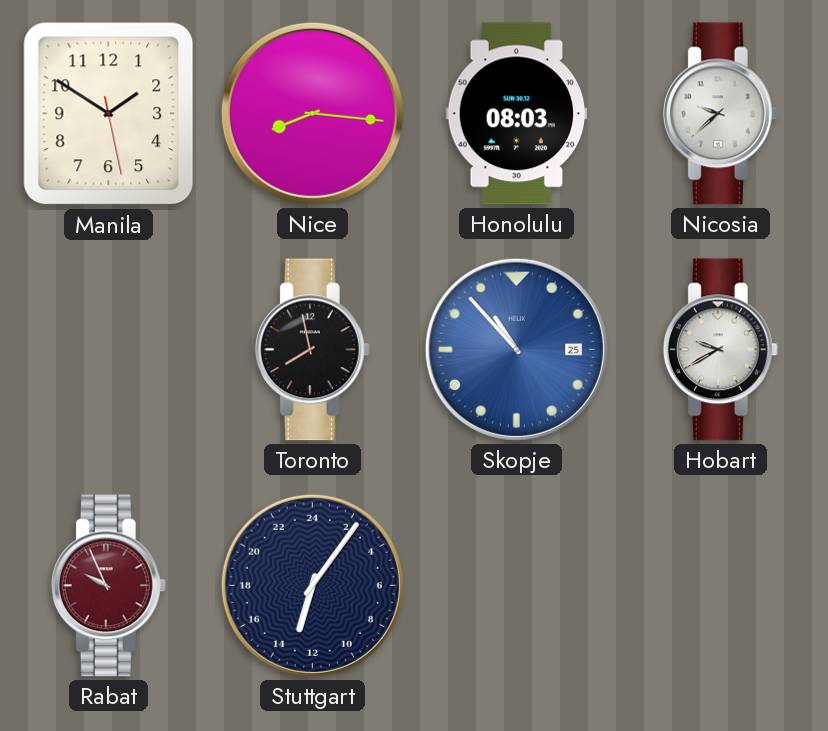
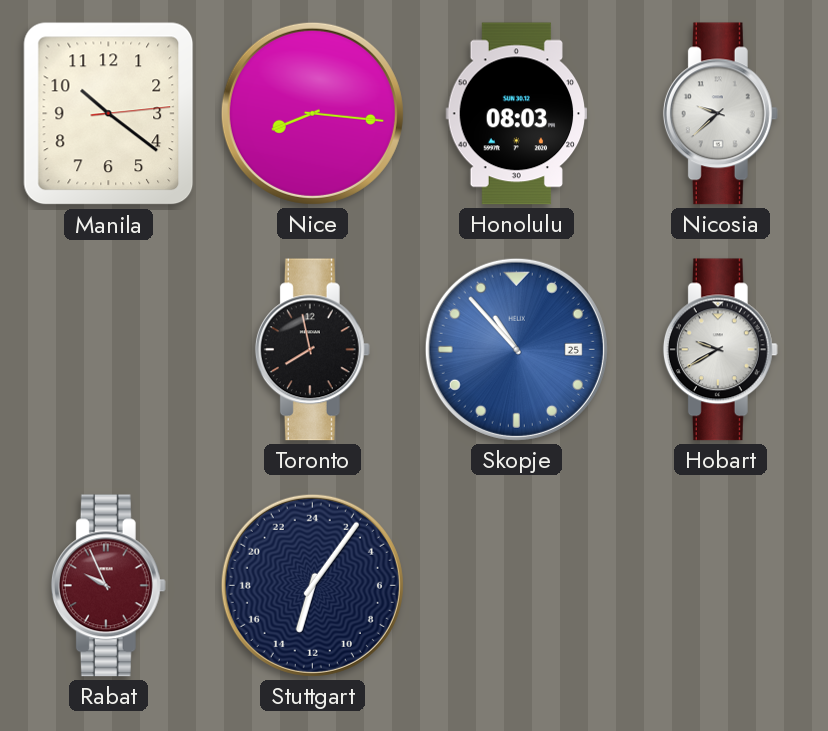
Manila: 1:50 -> 10:21
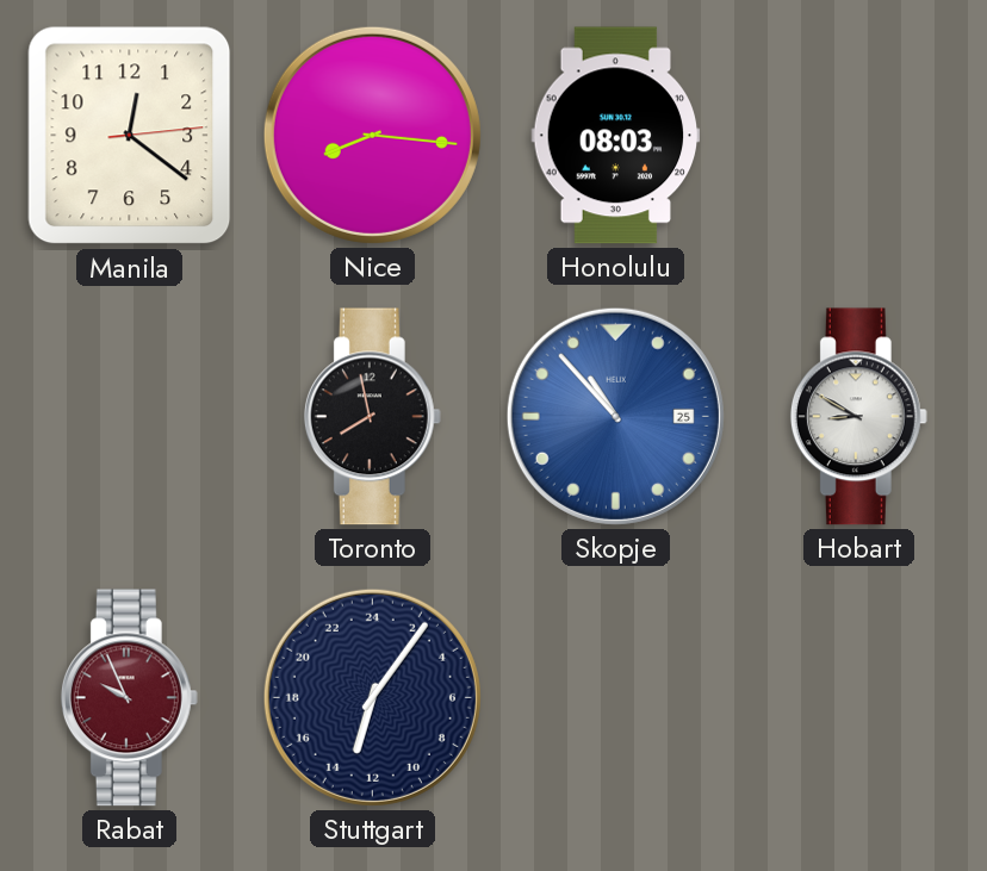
Manila: 10:21 -> 12:21
Nicosia: 9:38 -> none
Hobart: 9:40 -> 8:50
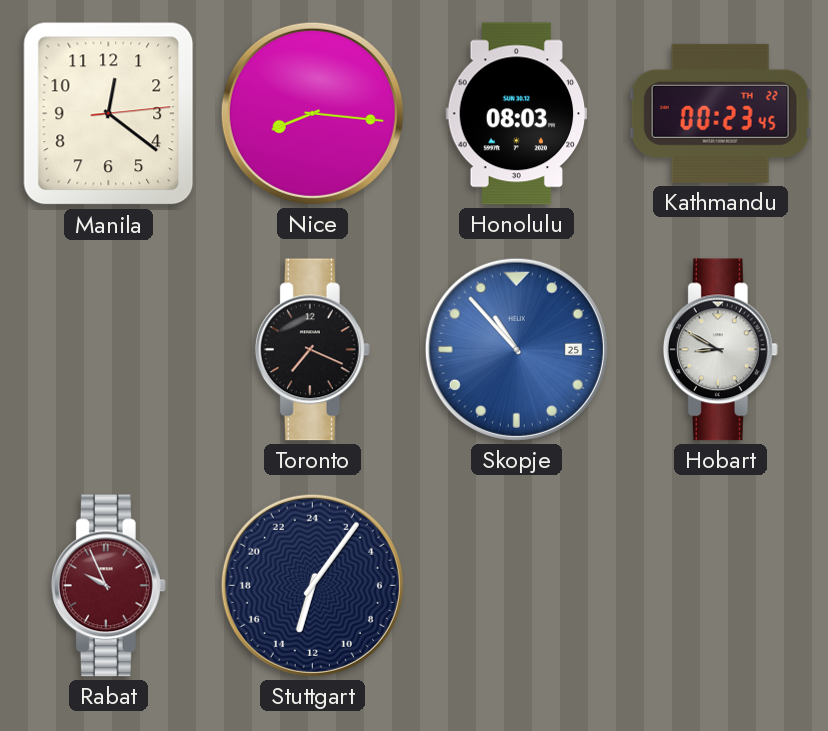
Kathmandu: none -> 00:23
Toronto: 7:58 -> 7:19
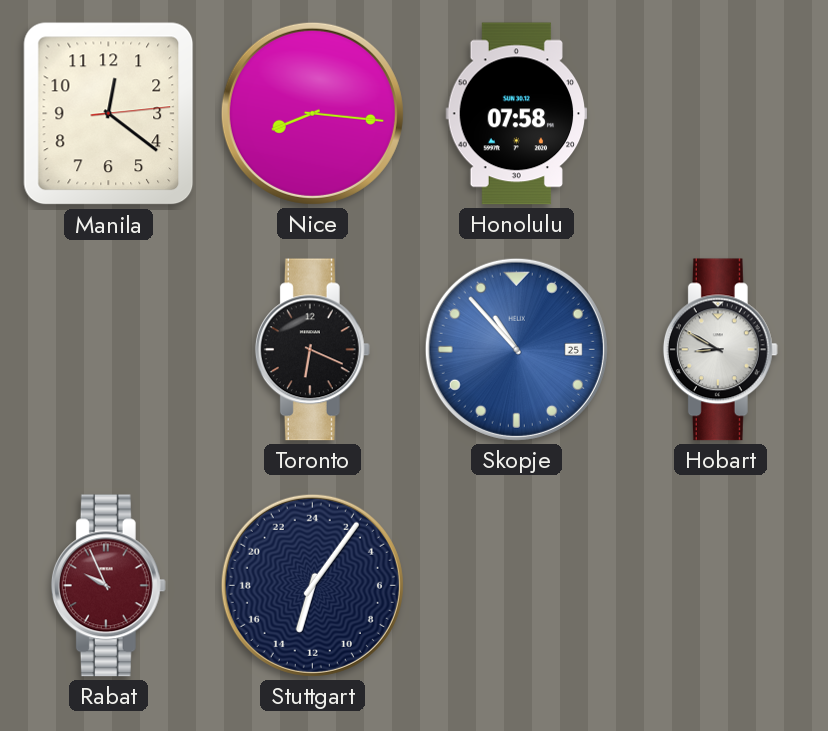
Honolulu: 08:03 -> 07:58
Kathmandu: 00:23 -> none
Toronto: 7:19 -> 6:19
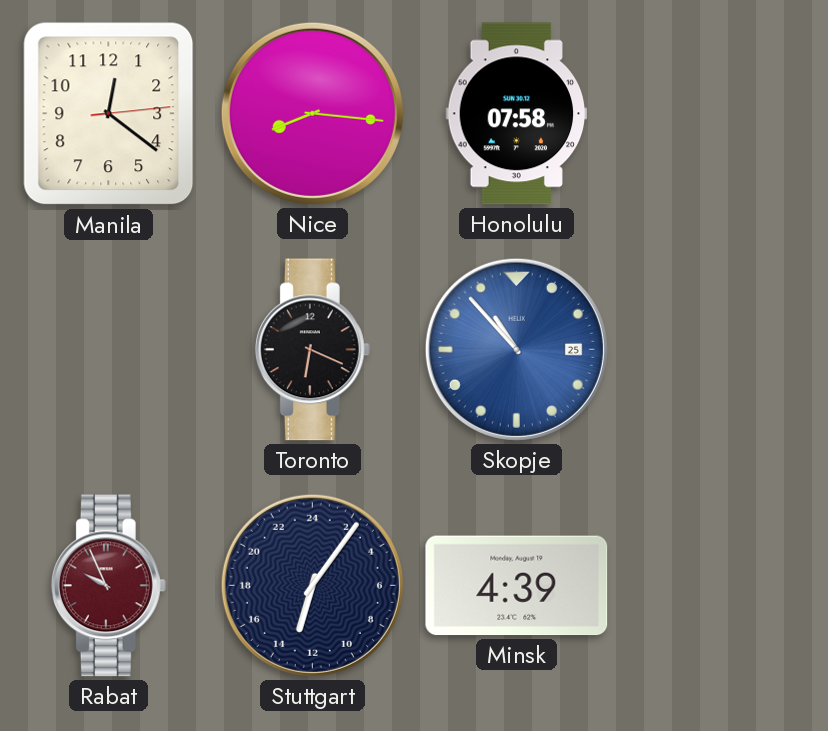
Hobart: 8:50 -> none
Minsk: none -> 4:39
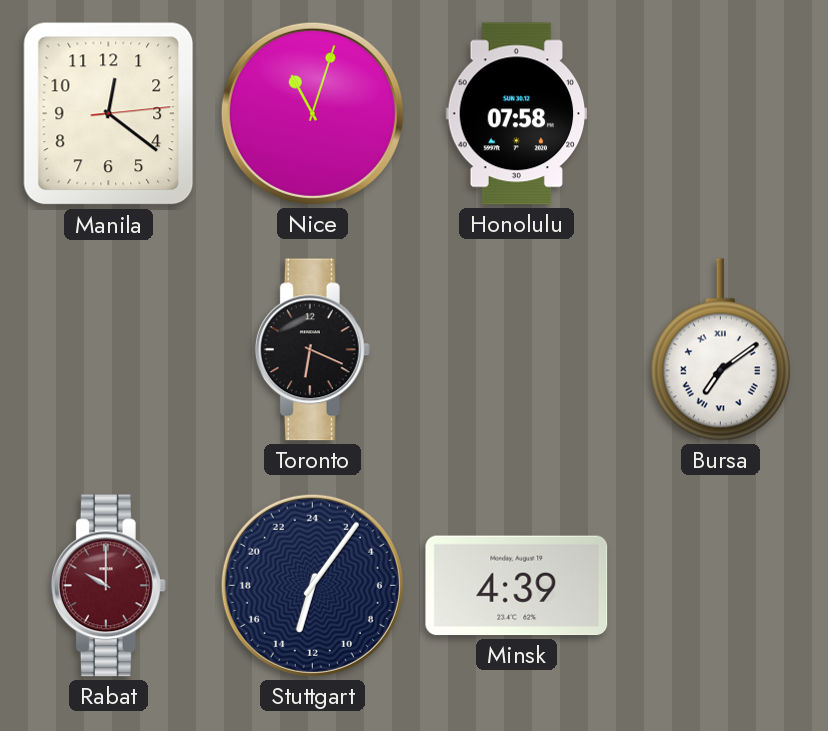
Nice: 8:16 -> 11:03
Skopje: 10:53 -> none
Bursa: none -> 7:09
Rabat: 9:56 -> 10:00
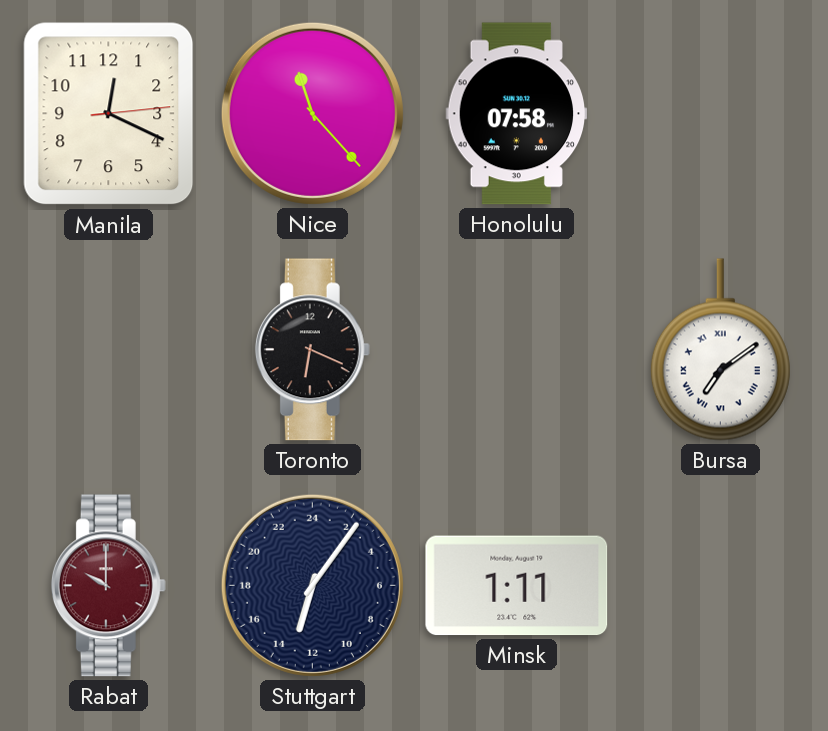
Manila: 12:21 -> 12:19
Nice: 11:03 -> 11:23
Minsk: 4:39 -> 1:11
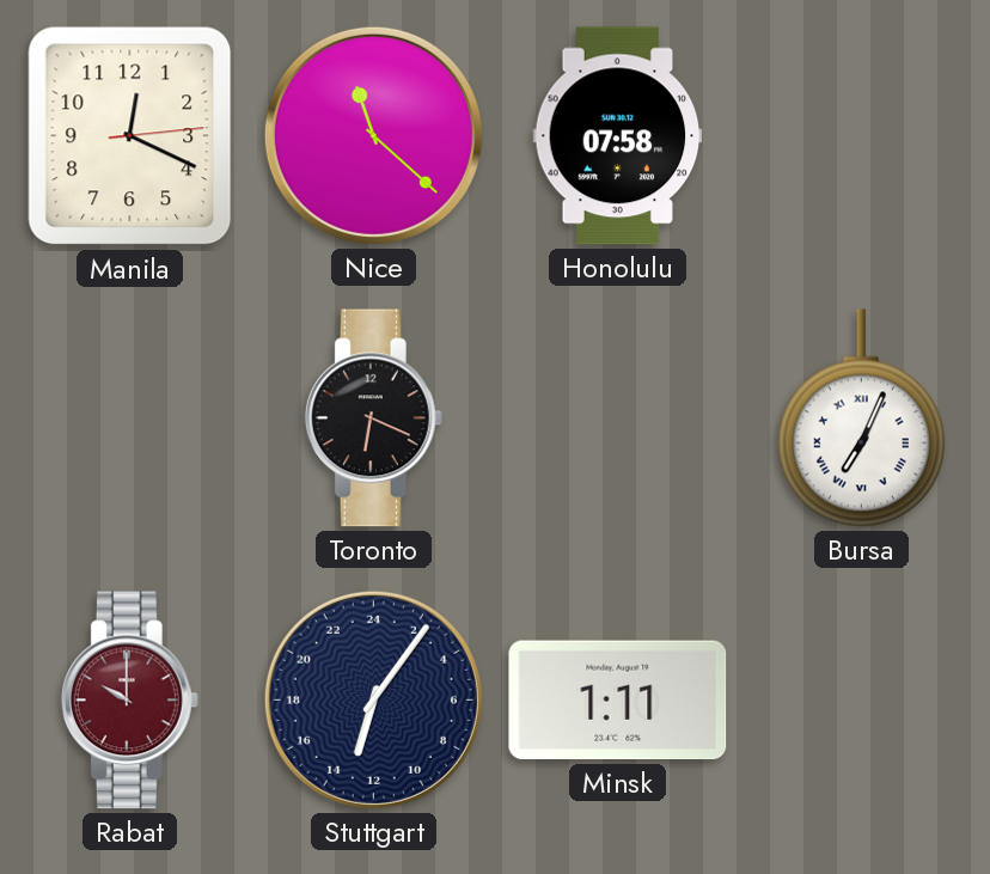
Nice: 11:23 -> 11:22
Bursa: 7:09 -> 7:04
